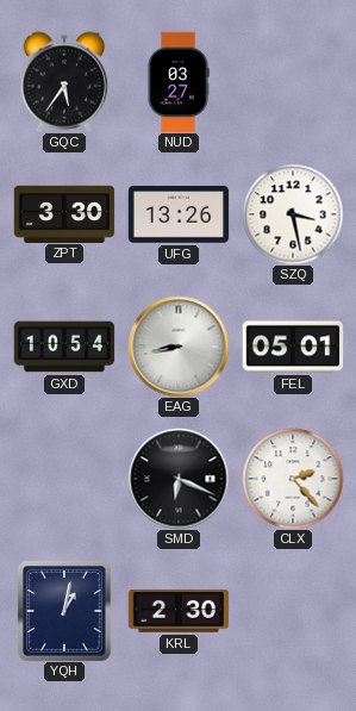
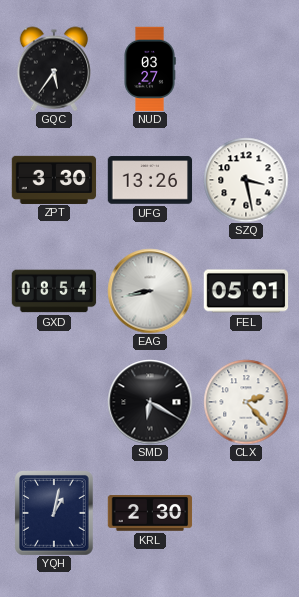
GXD: 10:54 -> 08:54
SMD: 6:19 -> 6:20
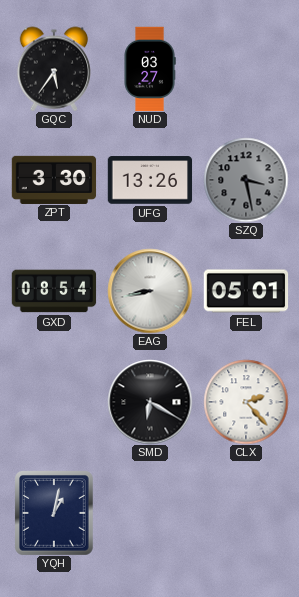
SZQ dial: white -> grey
KRL: 2:30 -> none
